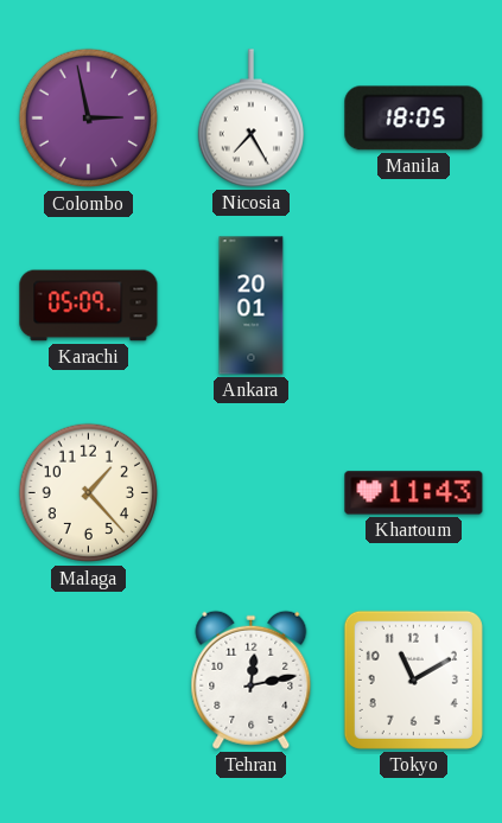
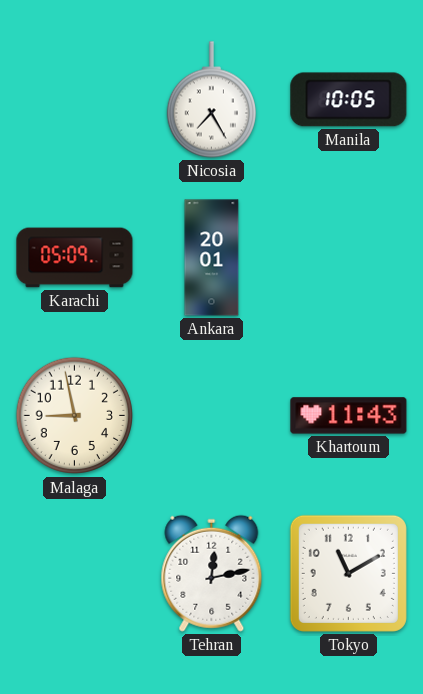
Colombo: 2:58 -> none
Manila: 18:05 -> 10:05
Malaga: 1:23 -> 8:58
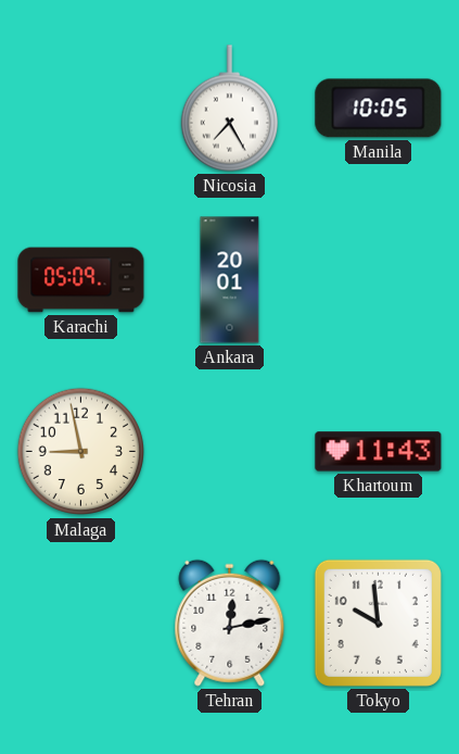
Tokyo: 11:10 -> 9:59
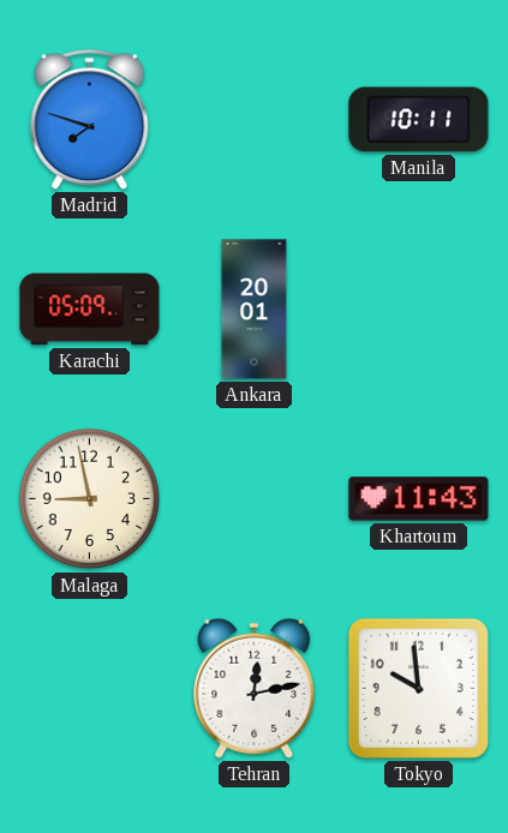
Madrid: none -> 7:48
Nicosia: 7:25 -> none
Manila: 10:05 -> 10:11
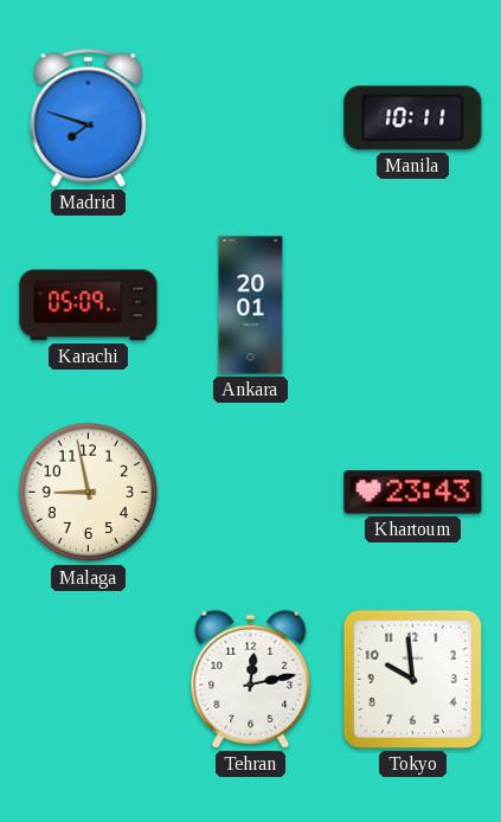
Khartoum: 11:43 -> 23:43
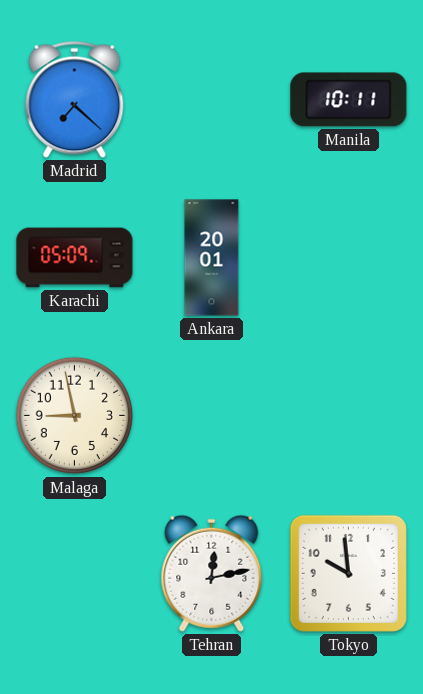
Madrid: 7:48 -> 7:22
Khartoum: 23:43 -> none
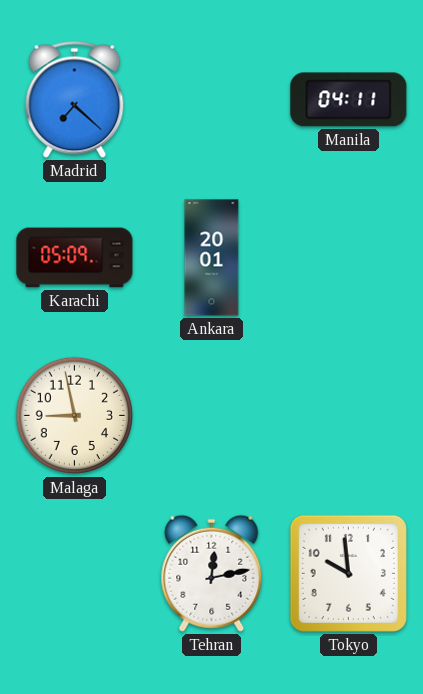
Manila: 10:11 -> 04:11
